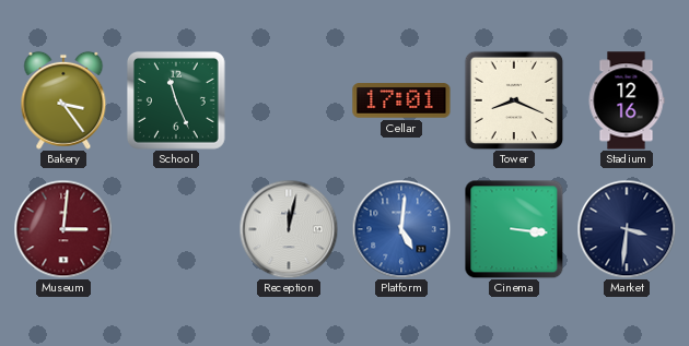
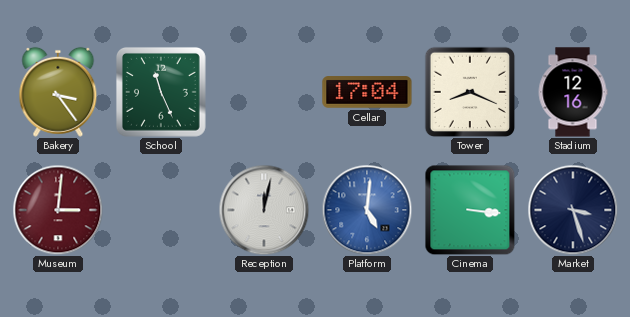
Cellar: 17:01 -> 17:04
Market: 3:31 -> 3:27
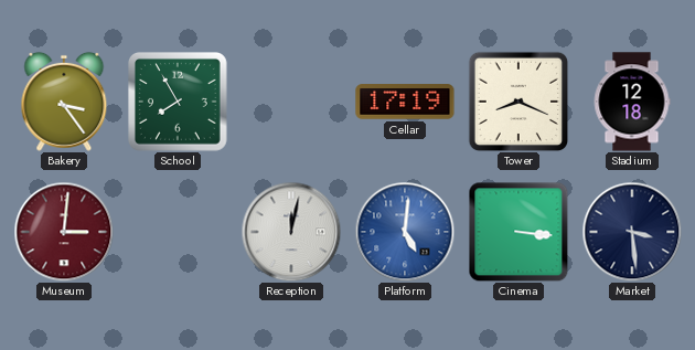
School: 11:26 -> 7:55
Cellar: 17:04 -> 17:19
Stadium: 12:16 -> 12:18
Market: 3:27 -> 3:29
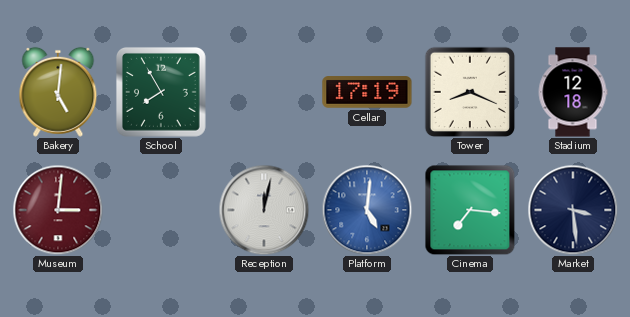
Bakery: 3:24 -> 5:01
Cinema: 3:16 -> 7:16
